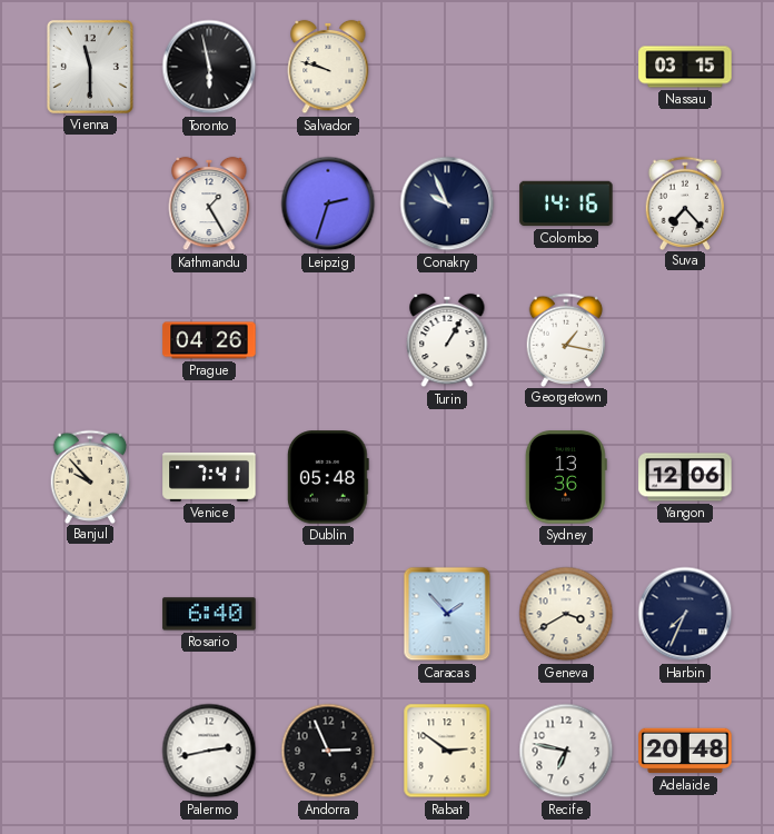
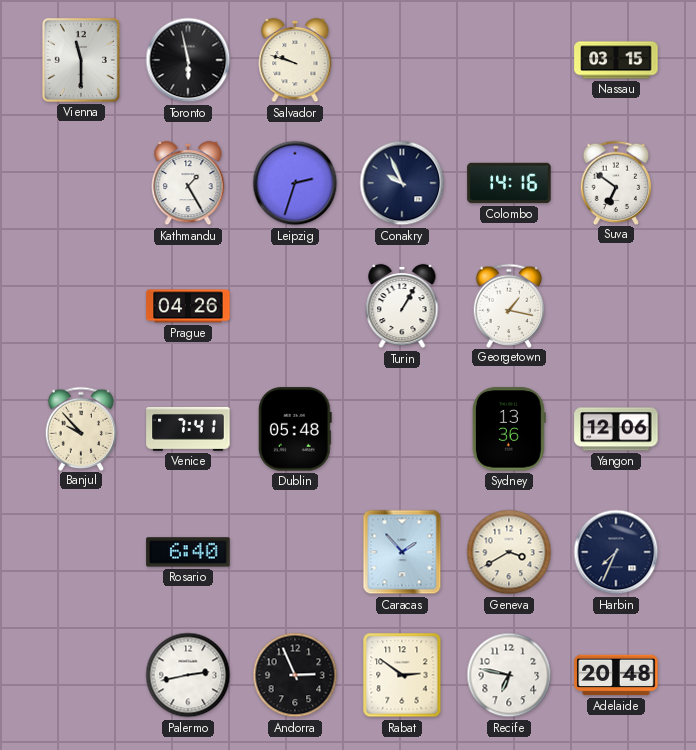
Suva: 7:23 -> 6:51
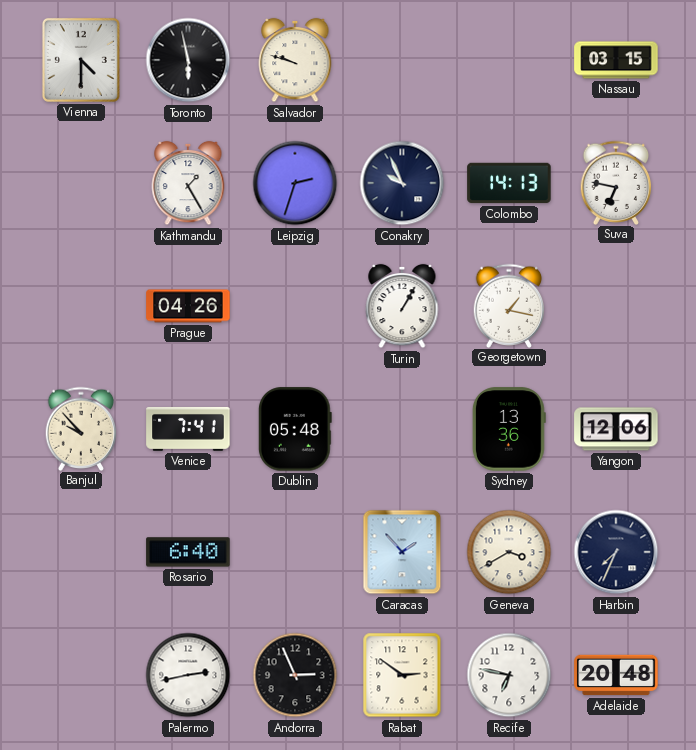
Vienna: 11:30 -> 4:30
Colombo: 14:16 -> 14:13
Suva: 6:51 -> 6:47
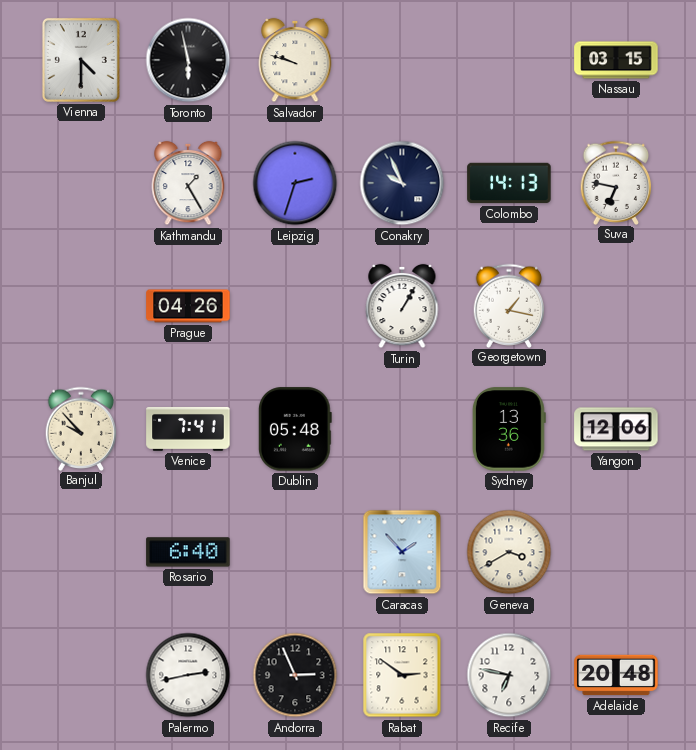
Harbin: 7:34 -> none
